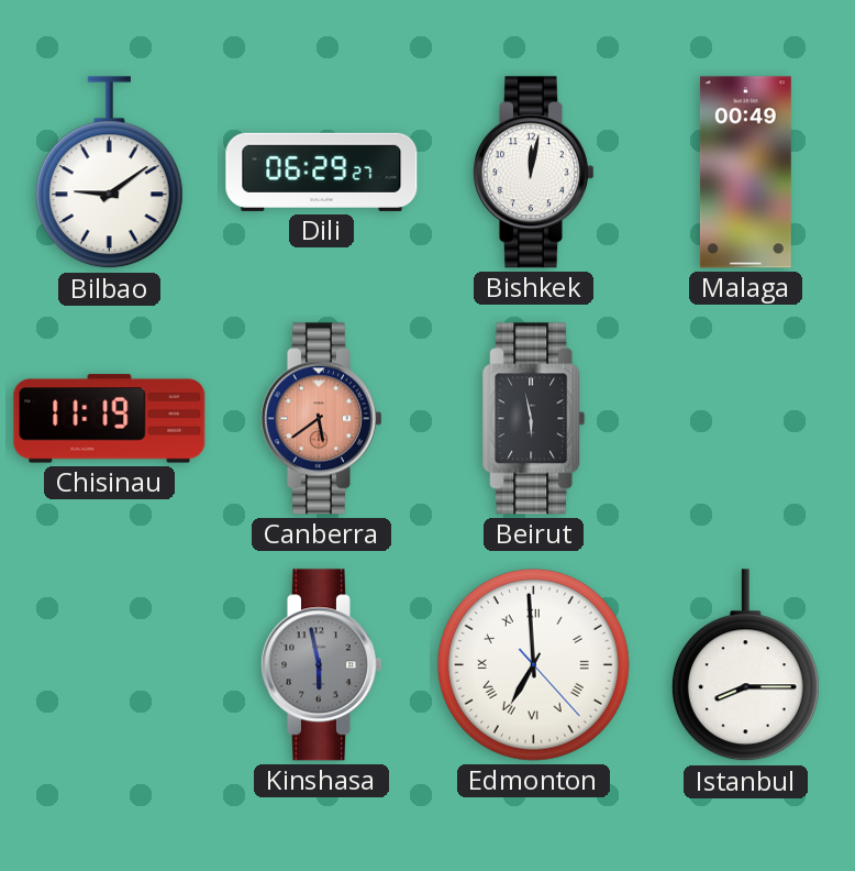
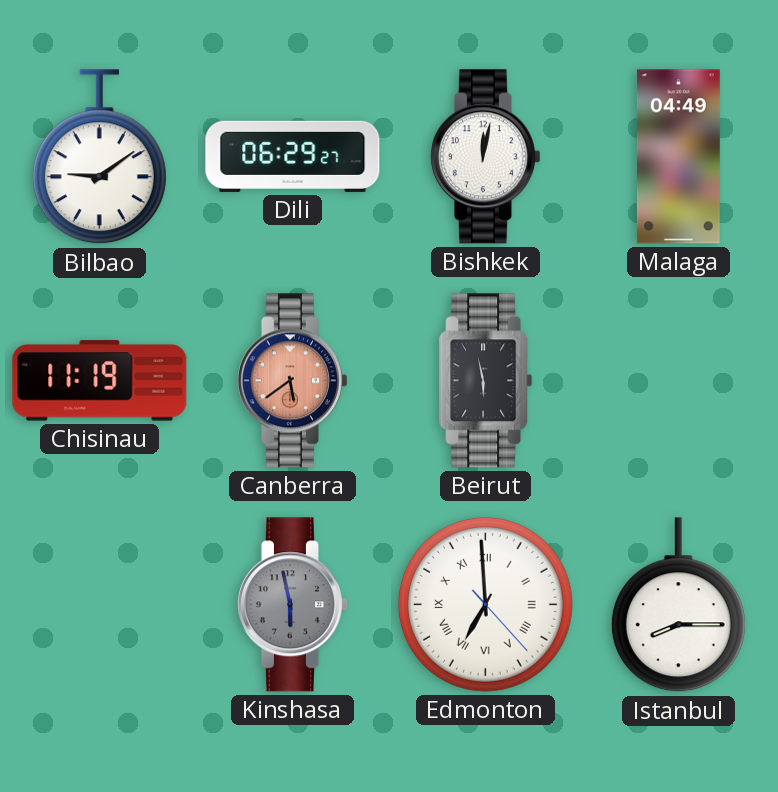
Malaga: 00:49 -> 04:49
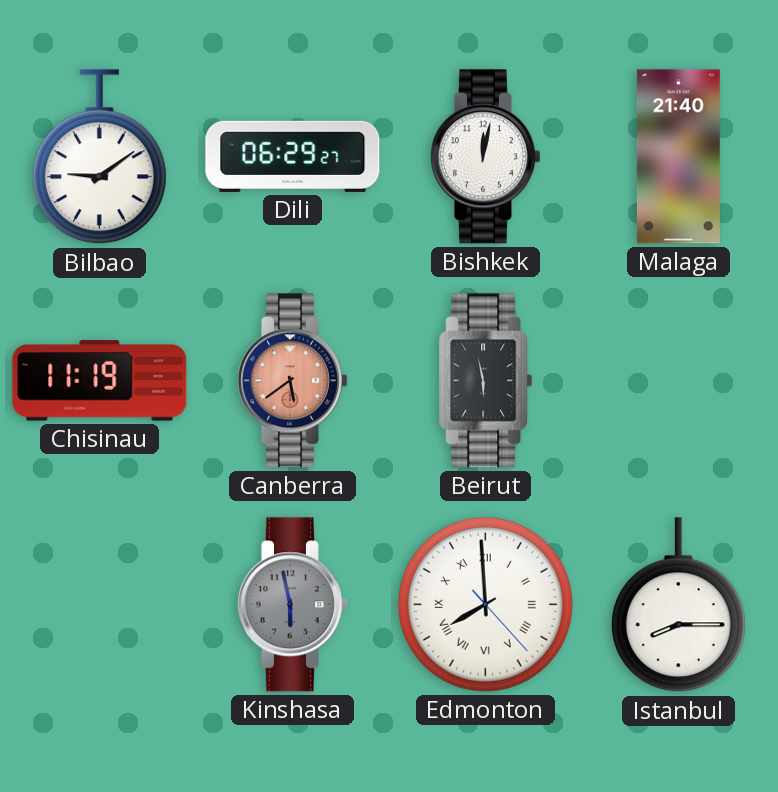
Malaga: 04:49 -> 21:40
Edmonton: 6:59 -> 7:59
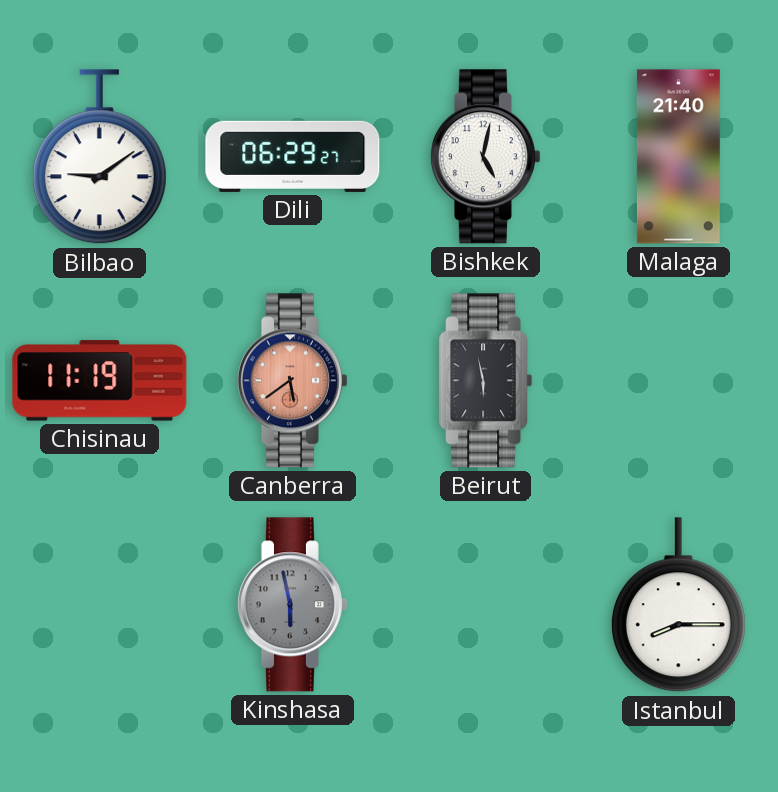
Bishkek: 12:02 -> 5:02
Edmonton: 7:59 -> none
